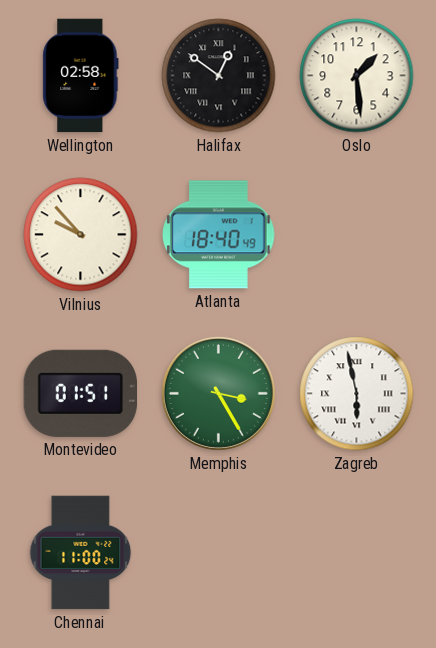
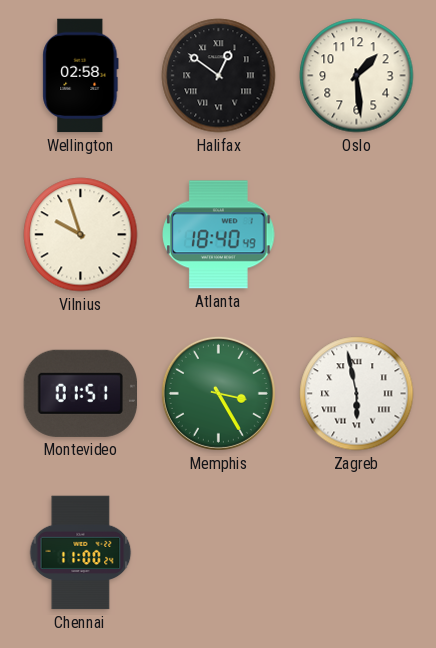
Vilnius: 9:53 -> 9:57
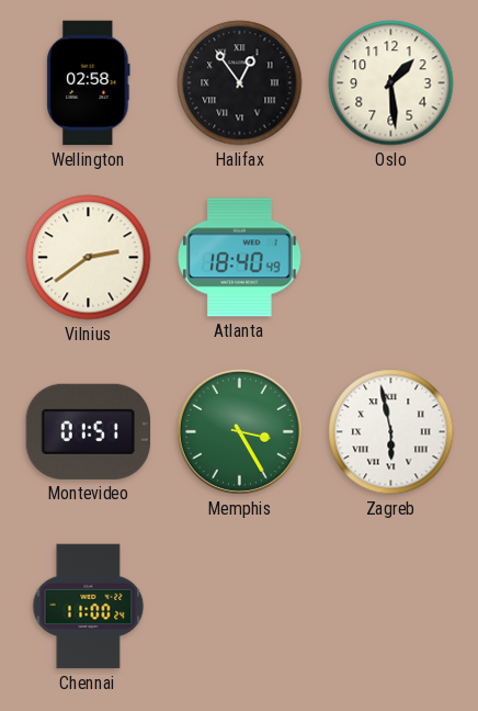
Halifax: 12:51 -> 12:54
Vilnius: 9:57 -> 2:39
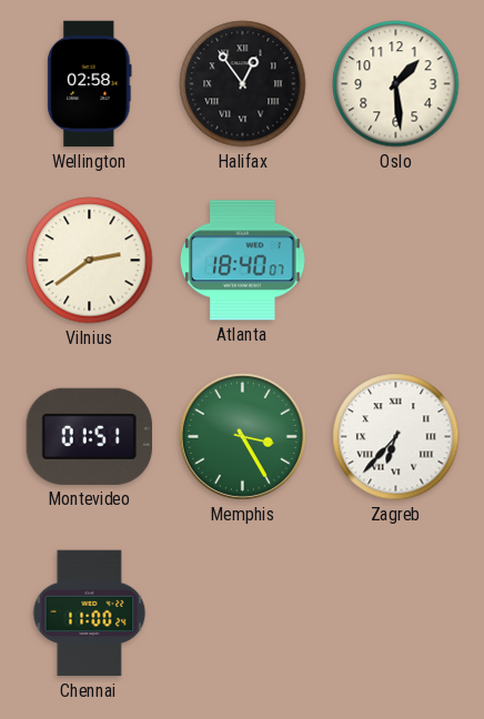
Atlanta: 18:40:49 -> 18:40:07
Zagreb: 5:58 -> 6:37
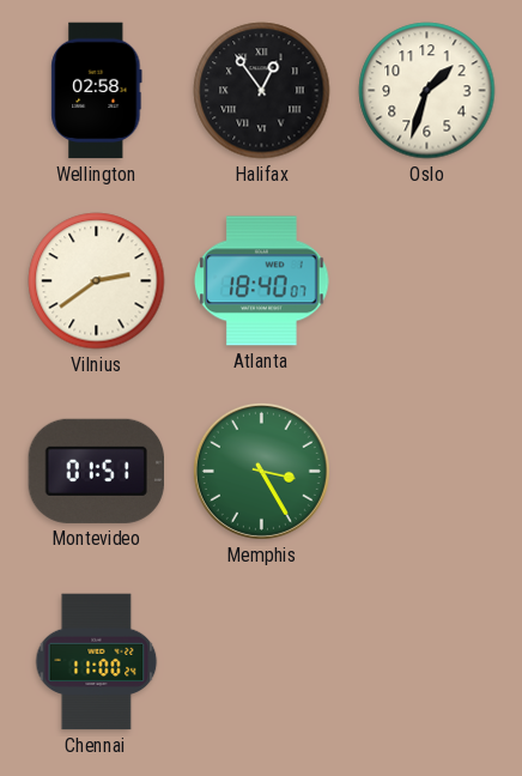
Oslo: 1:29 -> 1:33
Zagreb: 6:37 -> none
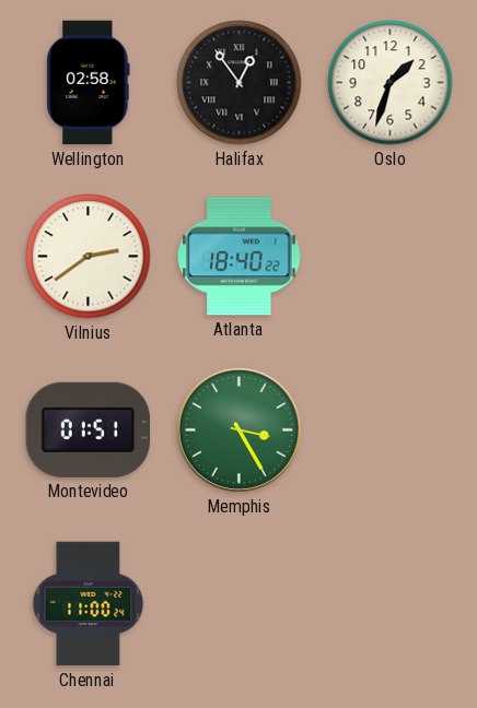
Atlanta: 18:40:07 -> 18:40:22
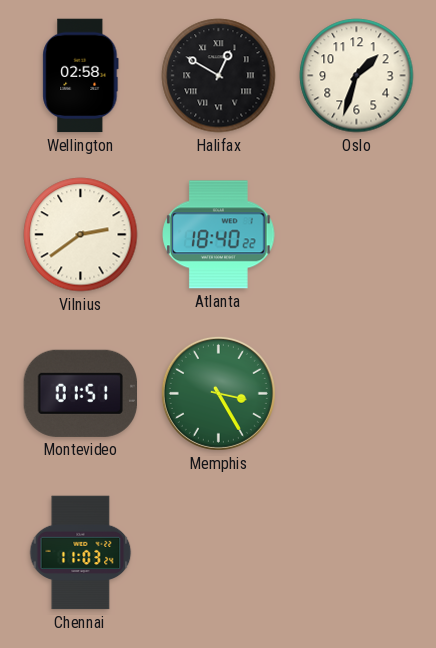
Halifax: 12:54 -> 12:50
Chennai: 11:00 -> 11:03
